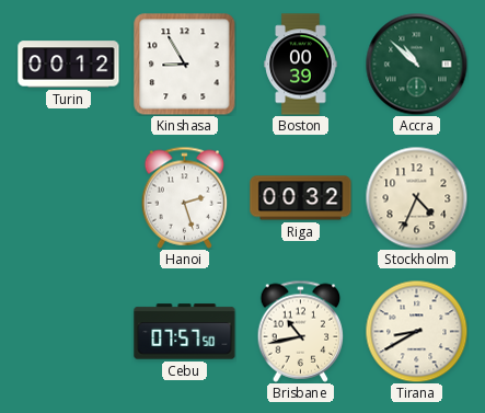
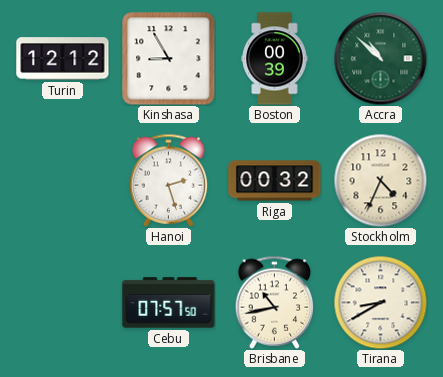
Turin: 00:12 -> 12:12
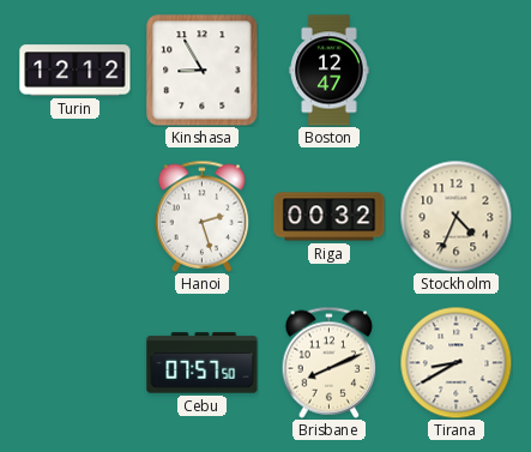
Boston: 00:39 -> 12:47
Accra: 10:52 -> none
Brisbane: 10:43 -> 8:11
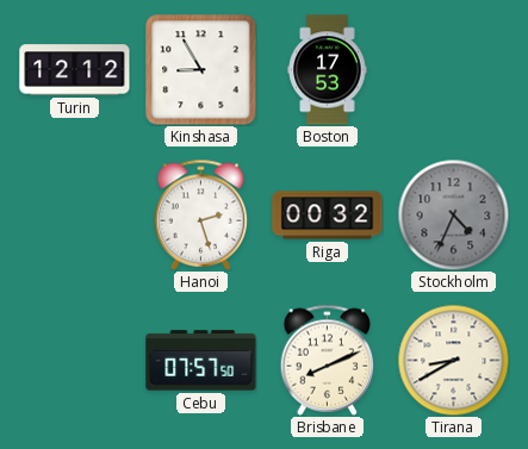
Boston: 12:47 -> 17:53
Stockholm dial: cream -> grey
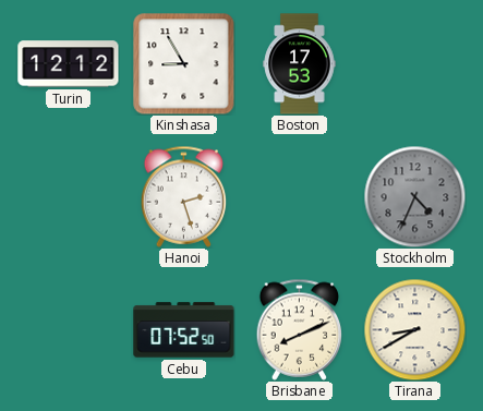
Riga: 00:32 -> none
Cebu: 07:57 -> 07:52
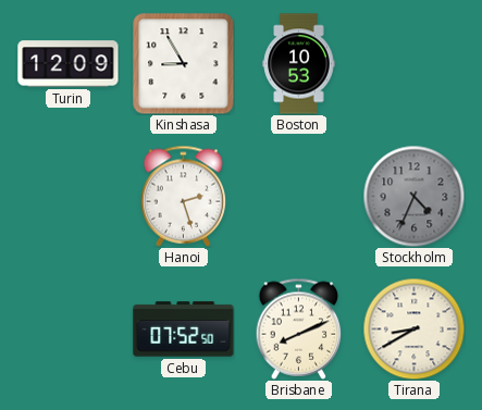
Turin: 12:12 -> 12:09
Boston: 17:53 -> 10:53
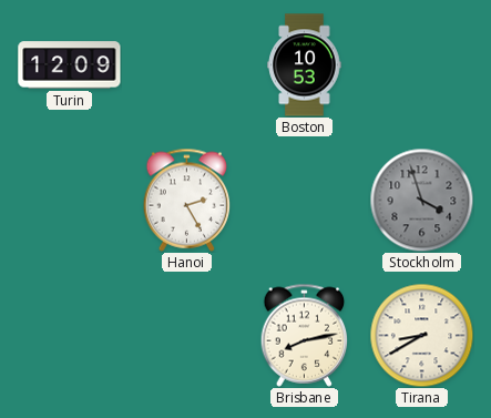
Kinshasa: 8:55 -> none
Hanoi: 2:27 -> 2:25
Stockholm: 4:34 -> 3:57
Cebu: 07:52 -> none
Brisbane: 8:11 -> 8:13
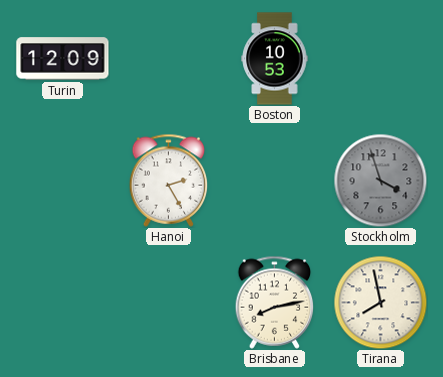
Tirana: 8:40 -> 7:58
